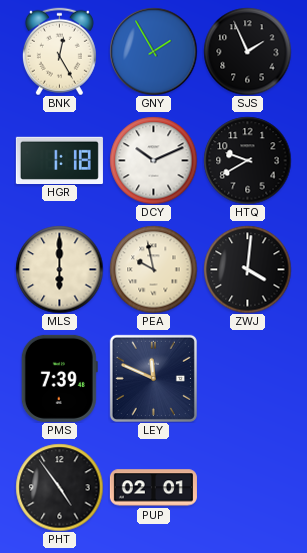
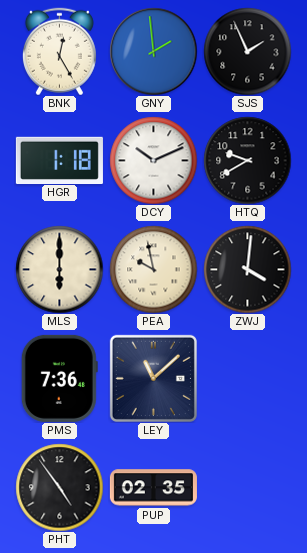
GNY: 1:55 -> 1:59
PMS: 7:39 -> 7:36
LEY: 11:49 -> 11:08
PUP: 02:01 -> 02:35
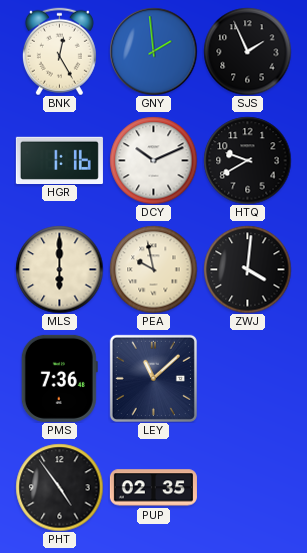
HGR: 1:18 -> 1:16
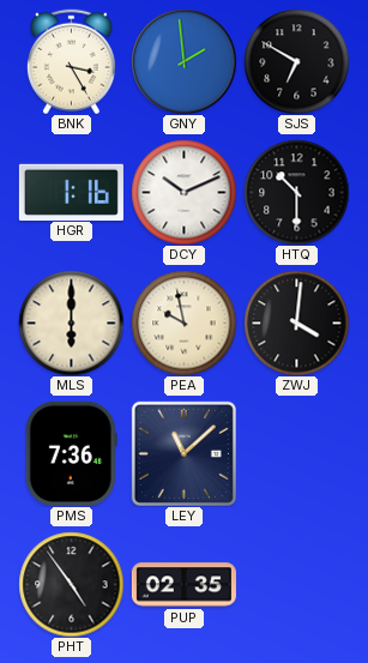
BNK: 12:25 -> 3:25
SJS: 1:56 -> 6:50
HTQ: 9:40 -> 10:30
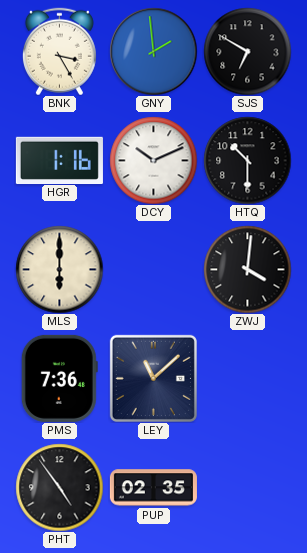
PEA: 9:58 -> none
